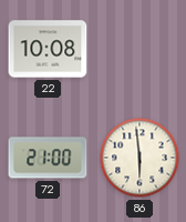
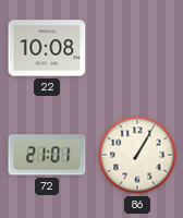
72: 21:00 -> 21:01
86: 5:59 -> 1:05
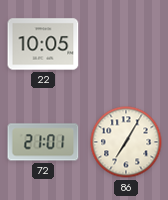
22: 10:08 -> 10:05
86: 1:05 -> 7:05
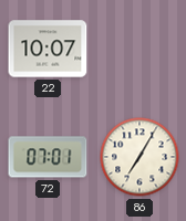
22: 10:05 -> 10:07
72: 21:01 -> 07:01
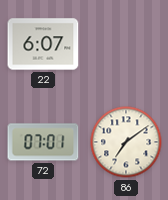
22: 10:07 -> 6:07
86: 7:05 -> 7:09
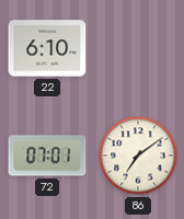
22: 6:07 -> 6:10
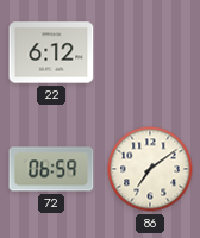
22: 6:10 -> 6:12
72: 07:01 -> 06:59
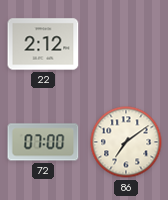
22: 6:12 -> 2:12
72: 06:59 -> 07:00
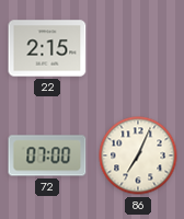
22: 2:12 -> 2:15
86: 7:09 -> 7:04
